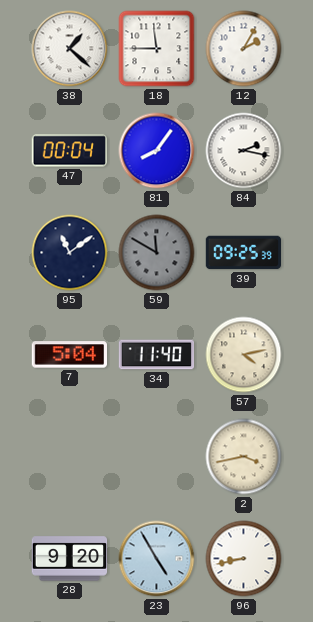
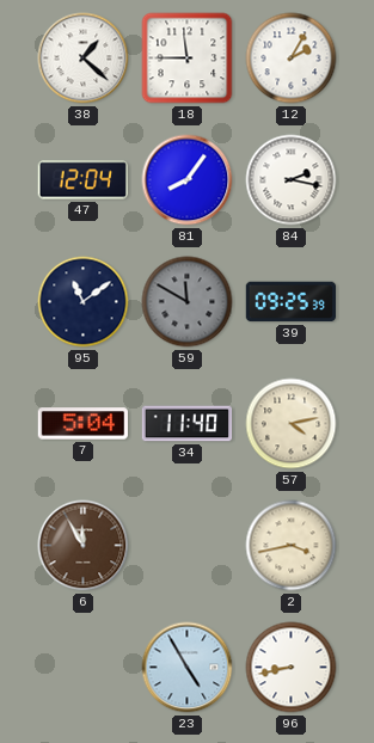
47: 00:04 -> 12:04
6: none -> 11:55
28: 9:20 -> none
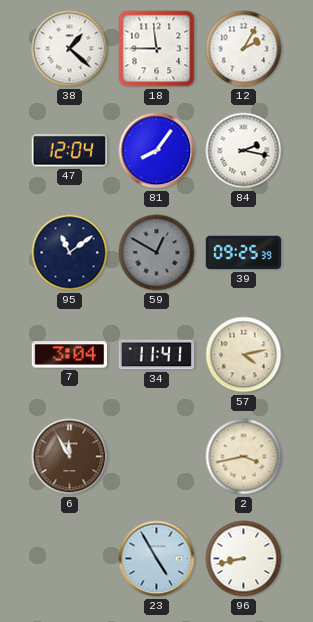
59: 11:50 -> 12:50
7: 5:04 -> 3:04
34: 11:40 -> 11:41
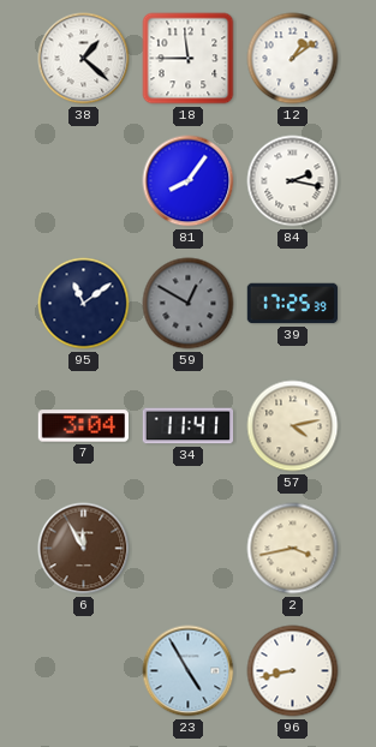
12: 2:05 -> 1:09
47: 12:04 -> none
39: 09:25 -> 17:25
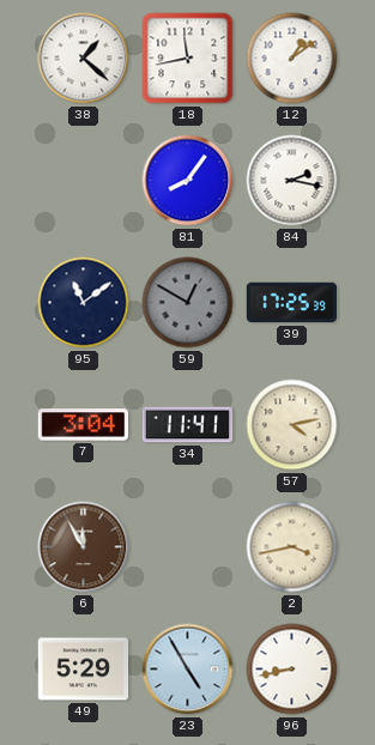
18: 11:45 -> 11:43
49: none -> 5:29
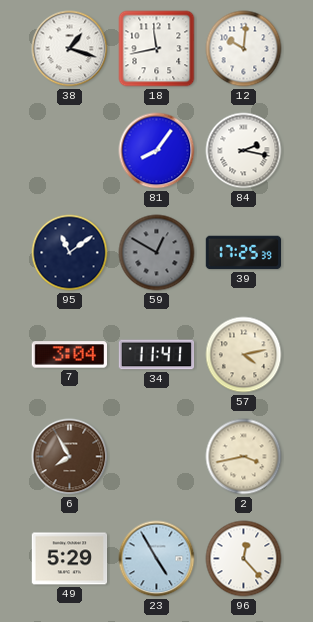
38: 1:22 -> 1:18
12: 1:09 -> 10:01
6: 11:55 -> 7:55
96: 8:43 -> 12:23
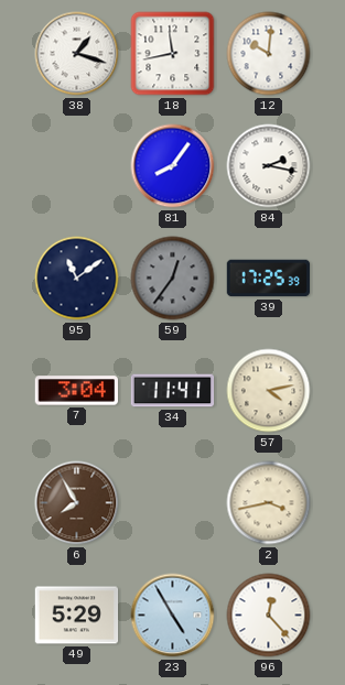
59: 12:50 -> 12:36
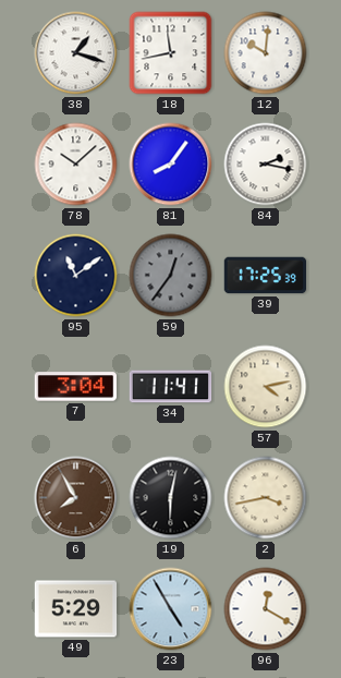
78: none -> 10:08
19: none -> 6:02
96: 12:23 -> 12:20
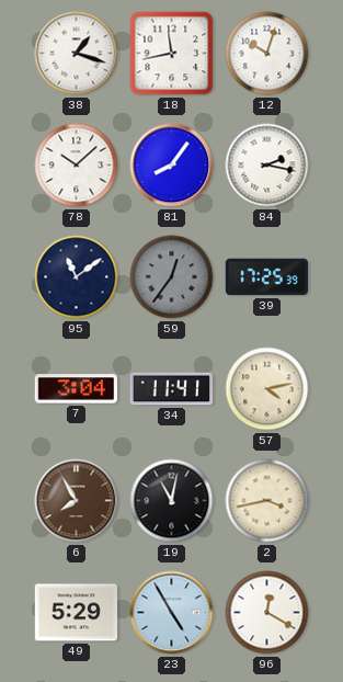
12: 10:01 -> 10:03
19: 6:02 -> 11:02
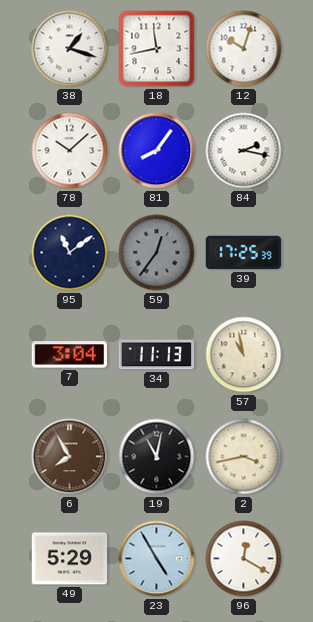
34: 11:41 -> 11:13
57: 4:13 -> 10:58
